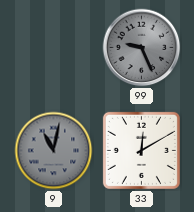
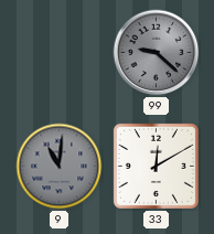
99: 9:26 -> 9:22
9: 11:02 -> 11:01
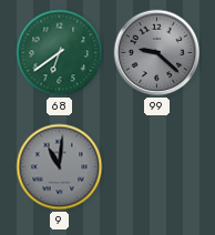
68: none -> 6:39
33: 12:10 -> none
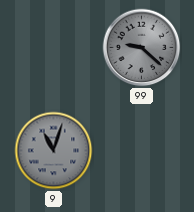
68: 6:39 -> none
9: 11:01 -> 11:03
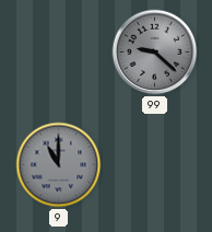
9: 11:03 -> 11:00
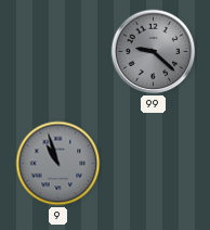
9: 11:00 -> 10:57
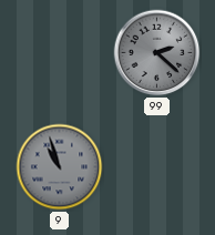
99: 9:22 -> 2:22
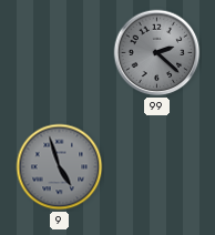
9: 10:57 -> 4:57
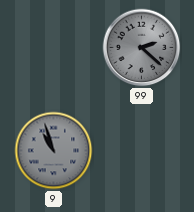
9: 4:57 -> 10:57
